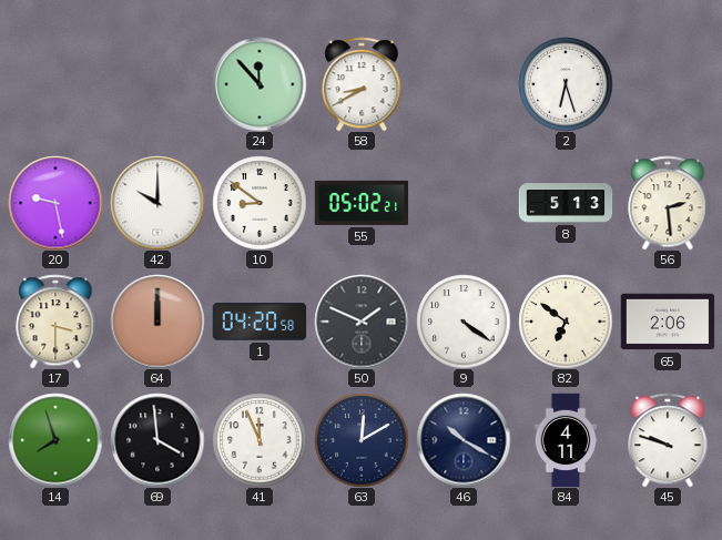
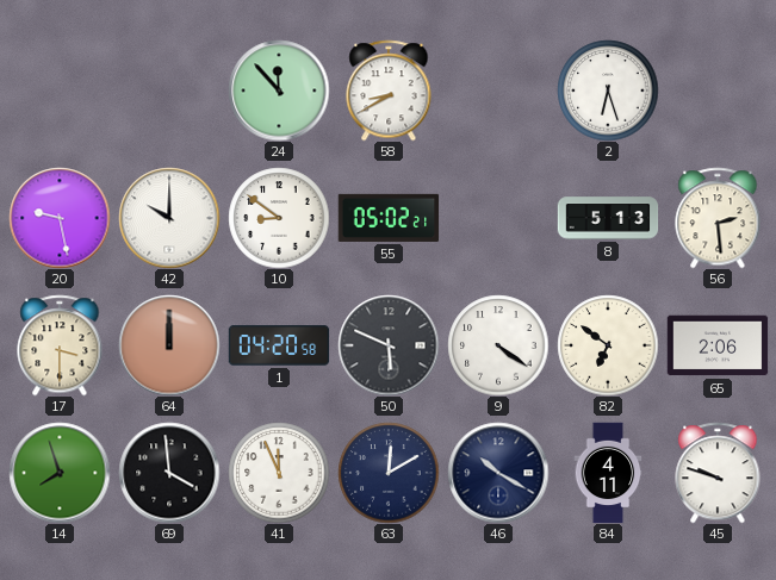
50: 1:49 -> 5:49
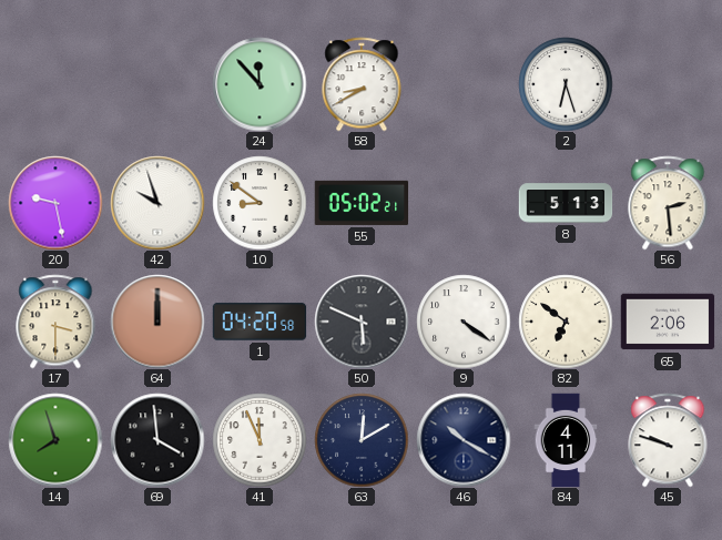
42: 10:00 -> 9:57
